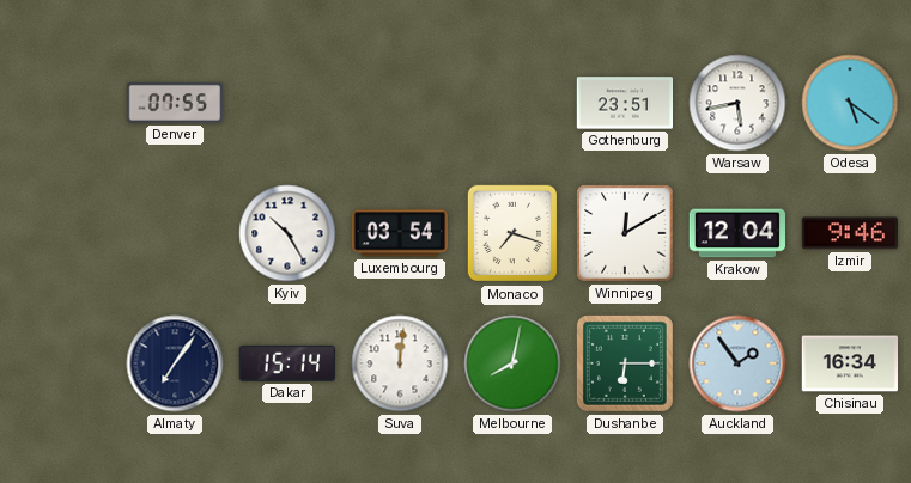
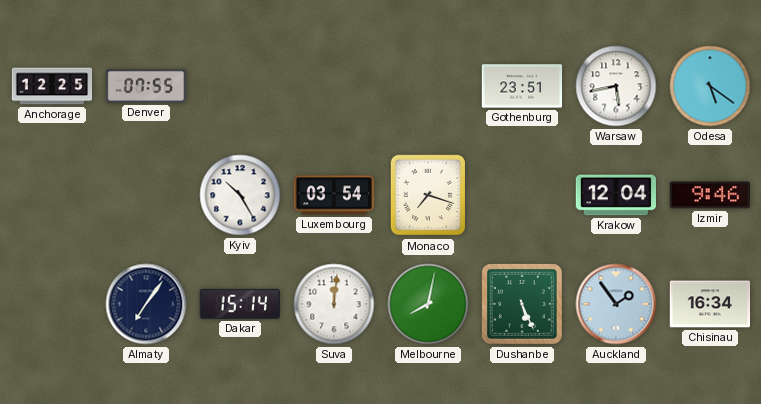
Anchorage: none -> 12:25
Winnipeg: 12:10 -> none
Dushanbe: 6:15 -> 5:26
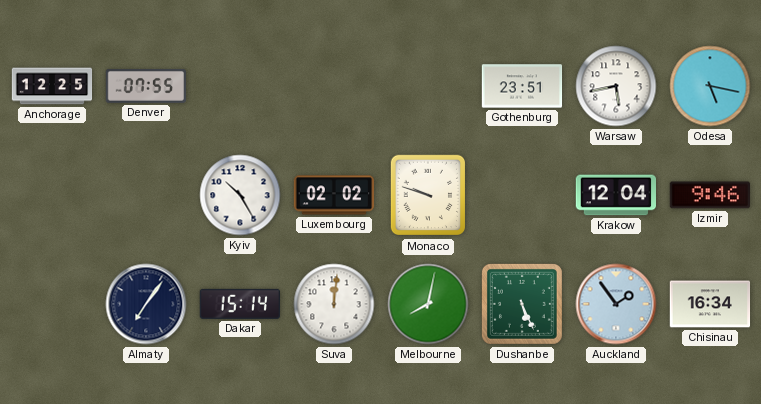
Odesa: 5:21 -> 5:17
Luxembourg: 03:54 -> 02:02
Monaco: 7:18 -> 9:48
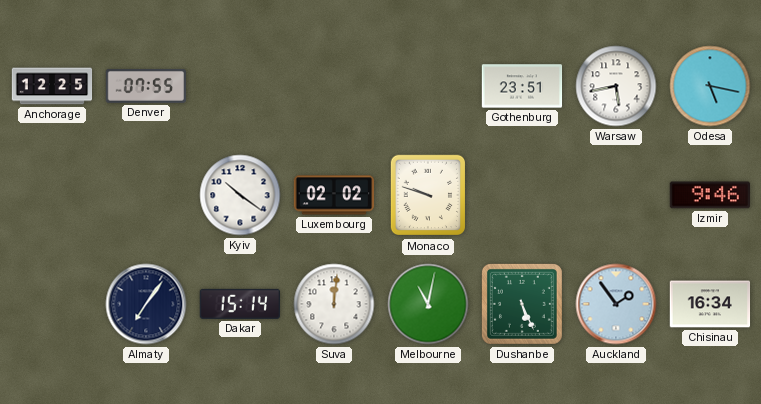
Kyiv: 10:25 -> 10:21
Krakow: 12:04 -> none
Melbourne: 8:02 -> 11:02
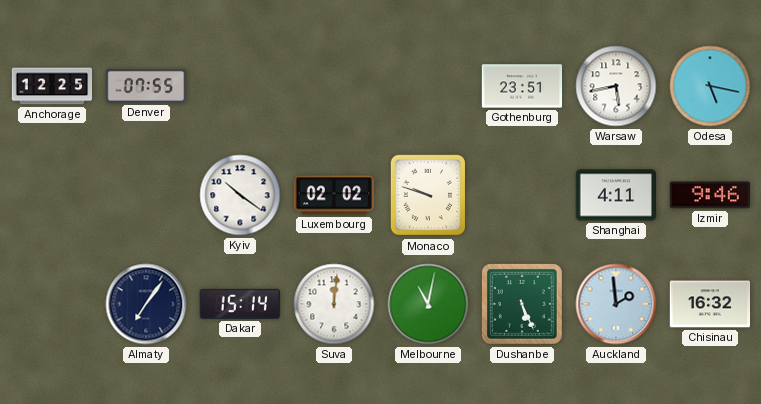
Shanghai: none -> 4:11
Auckland: 1:54 -> 1:59
Chisinau: 16:34 -> 16:32
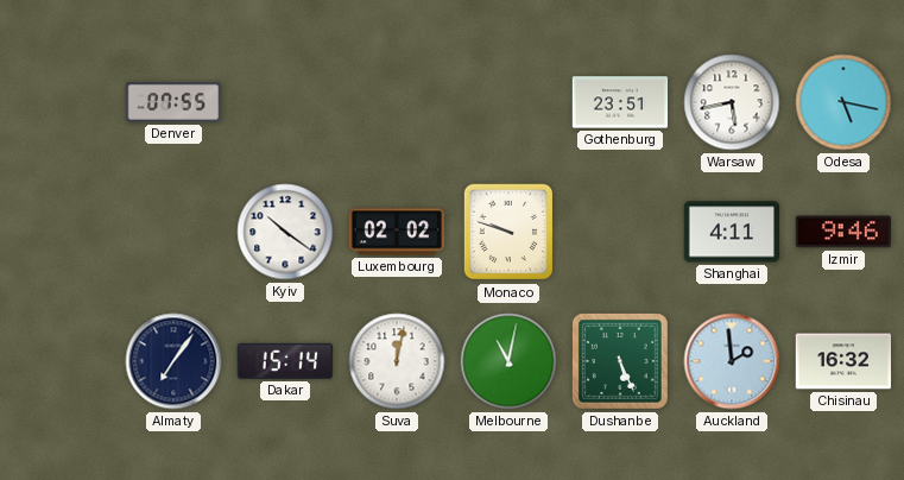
Anchorage: 12:25 -> none
Suva: 12:01 -> 12:02
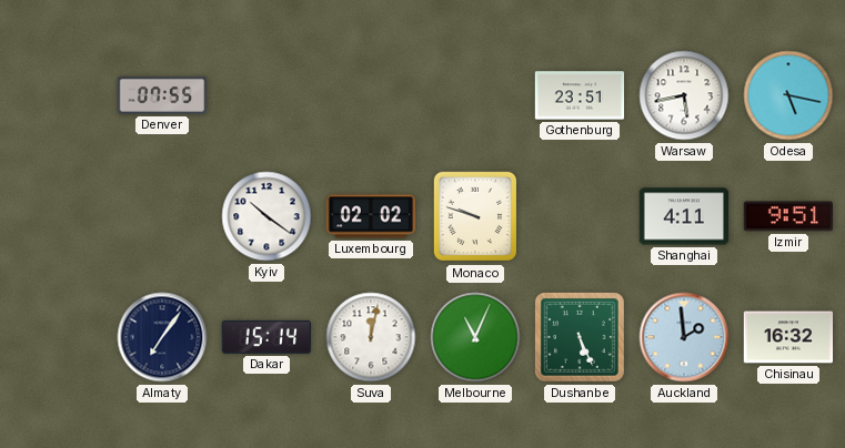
Izmir: 9:46 -> 9:51
Melbourne: 11:02 -> 11:04
